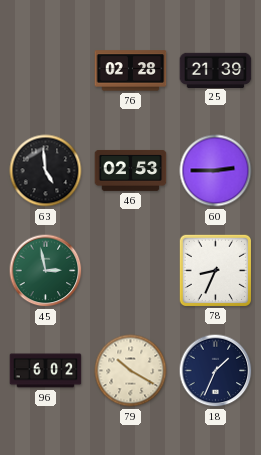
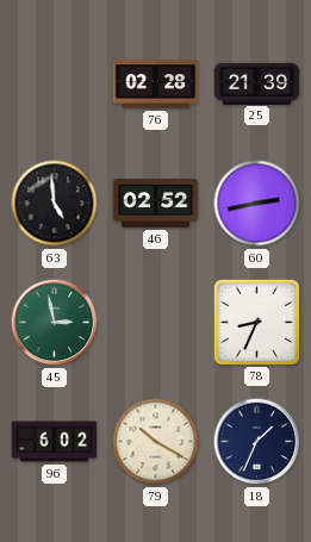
46: 02:53 -> 02:52
60: 2:45 -> 2:43
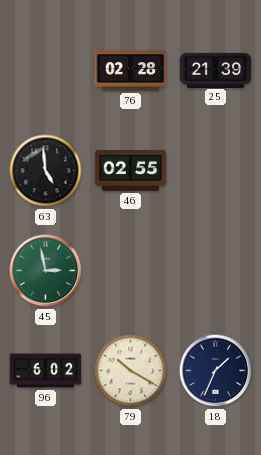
46: 02:52 -> 02:55
60: 2:43 -> none
78: 8:34 -> none
